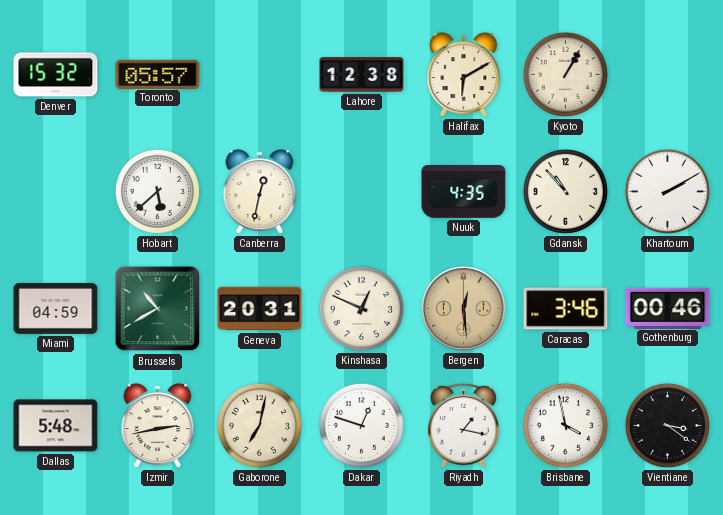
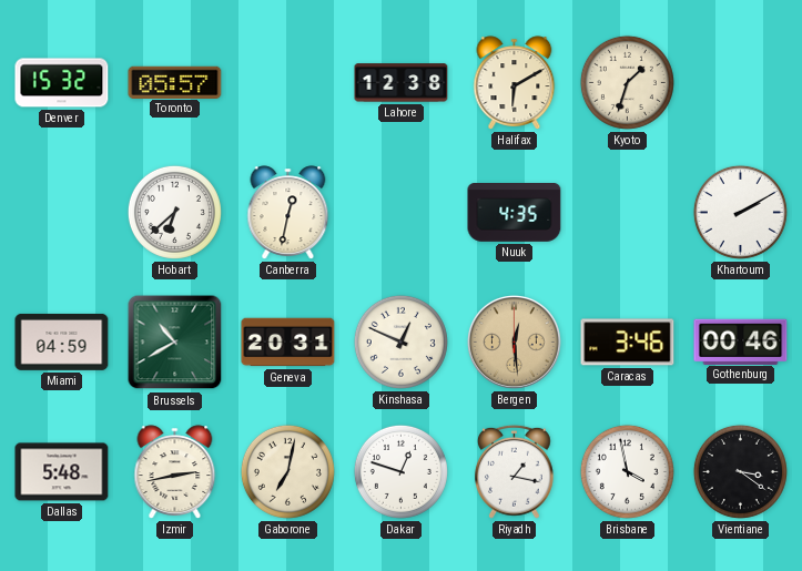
Kyoto: 1:05 -> 1:33
Hobart: 5:38 -> 6:38
Gdansk: 10:53 -> none
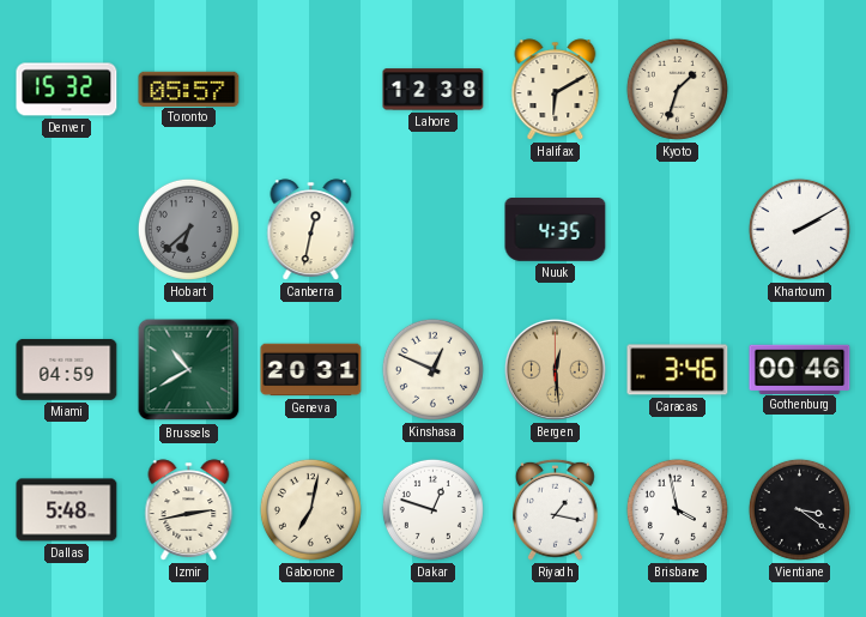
Hobart dial: white -> grey
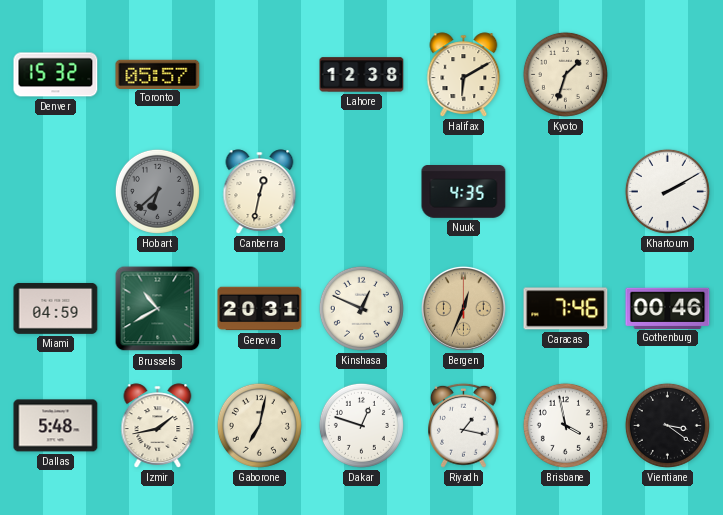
Bergen: 12:29 -> 12:34
Caracas: 3:46 -> 7:46
Izmir: 2:43 -> 1:43
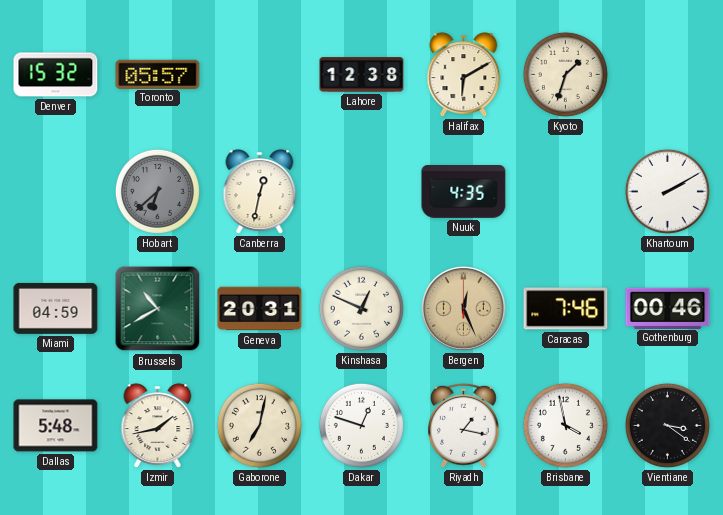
Bergen: 12:34 -> 12:26
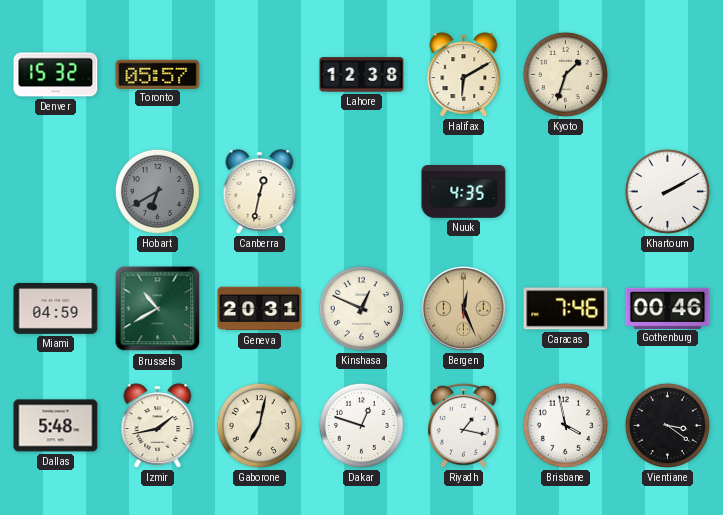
Hobart: 6:38 -> 6:40
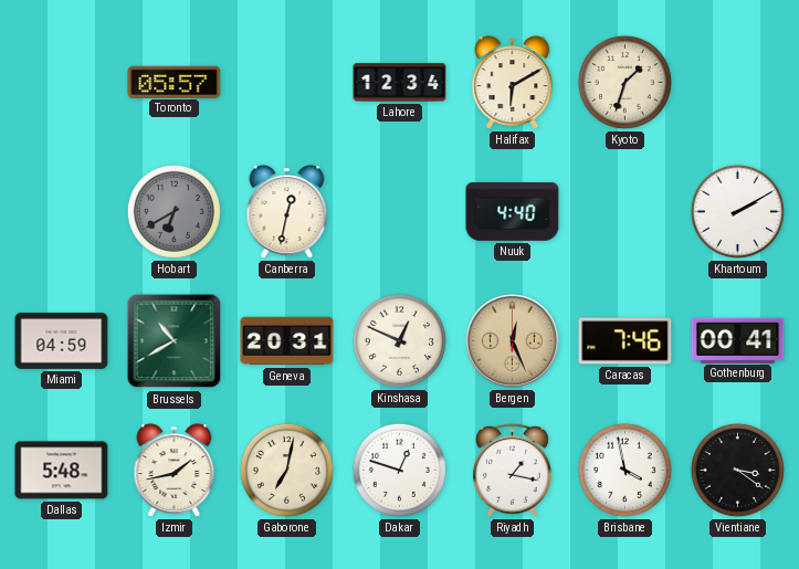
Denver: 15:32 -> none
Lahore: 12:38 -> 12:34
Nuuk: 4:35 -> 4:40
Gothenburg: 00:46 -> 00:41
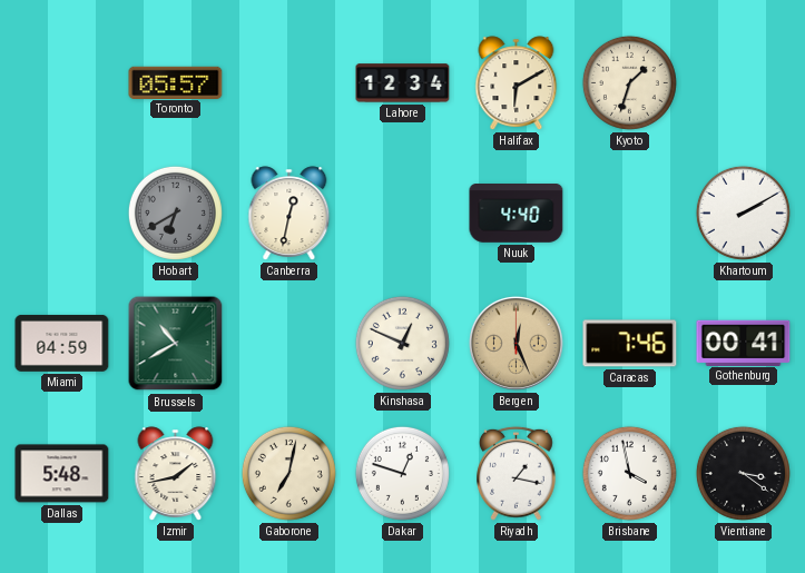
Geneva: 20:31 -> none
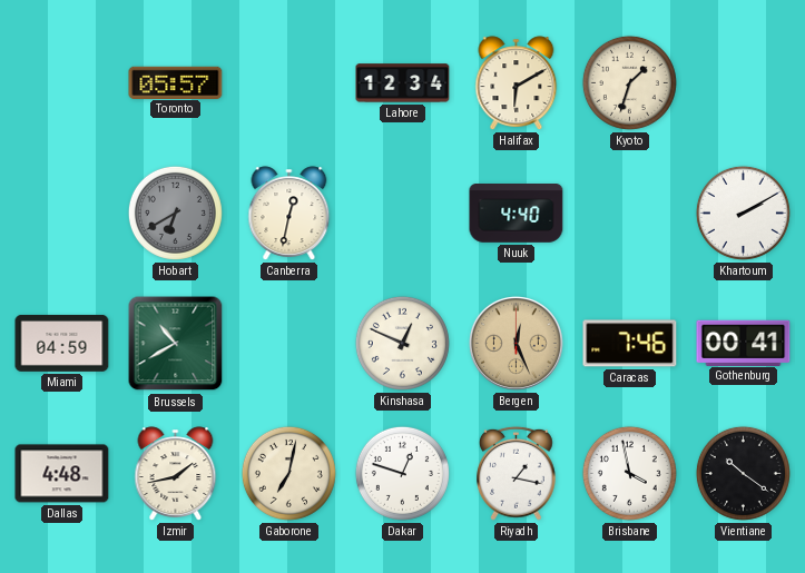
Dallas: 5:48 -> 4:48
Vientiane: 3:21 -> 10:21
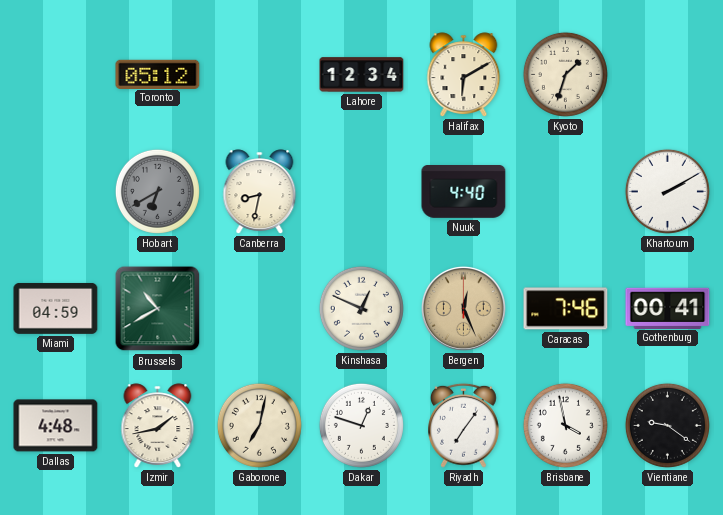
Toronto: 05:57 -> 05:12
Canberra: 12:32 -> 8:32
Riyadh: 1:17 -> 7:06
Vientiane: 10:21 -> 9:21
